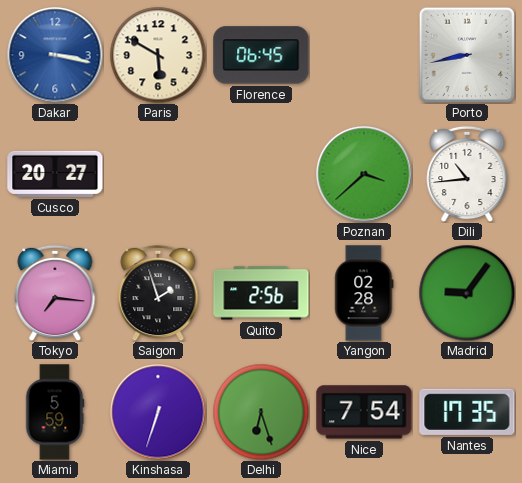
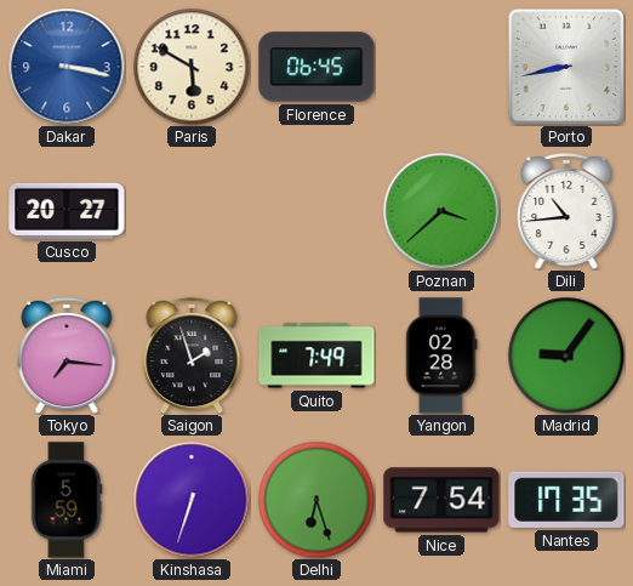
Quito: 2:56 -> 7:49
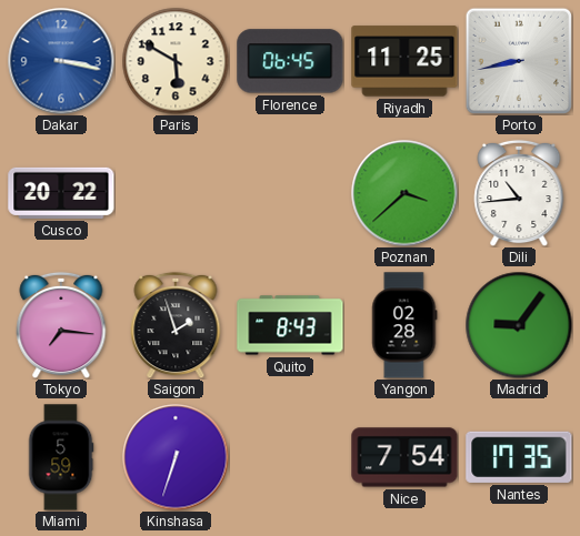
Riyadh: none -> 11:25
Cusco: 20:27 -> 20:22
Quito: 7:49 -> 8:43
Delhi: 6:27 -> none
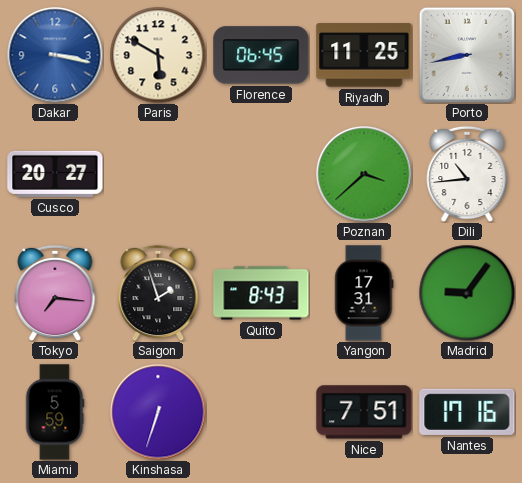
Cusco: 20:22 -> 20:27
Yangon: 02:28 -> 17:31
Nice: 7:54 -> 7:51
Nantes: 17:35 -> 17:16
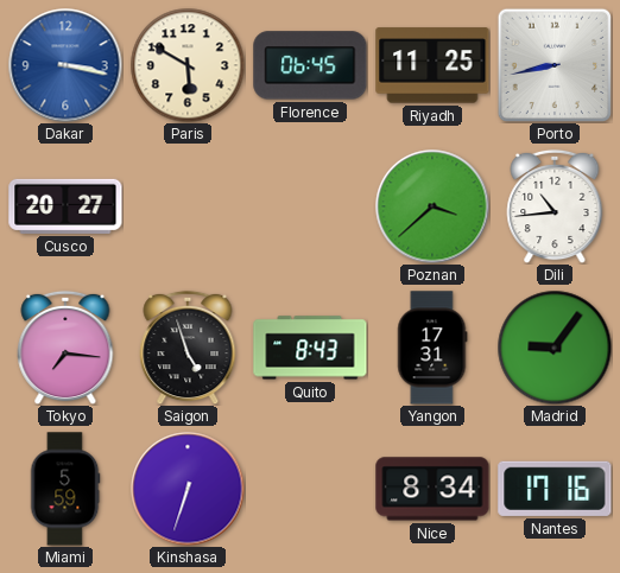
Saigon: 1:57 -> 4:57
Nice: 7:51 -> 8:34
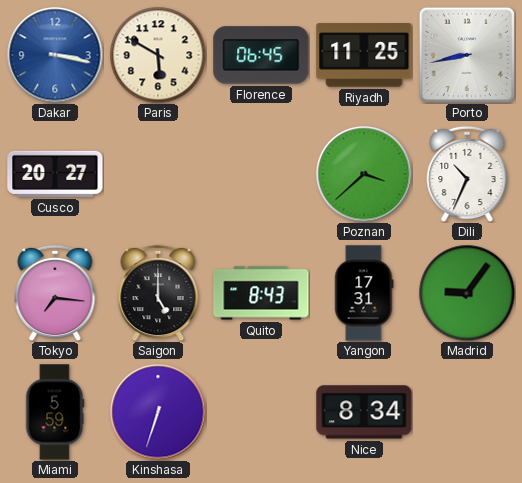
Dili: 10:44 -> 10:34
Saigon: 4:57 -> 5:00
Nantes: 17:16 -> none
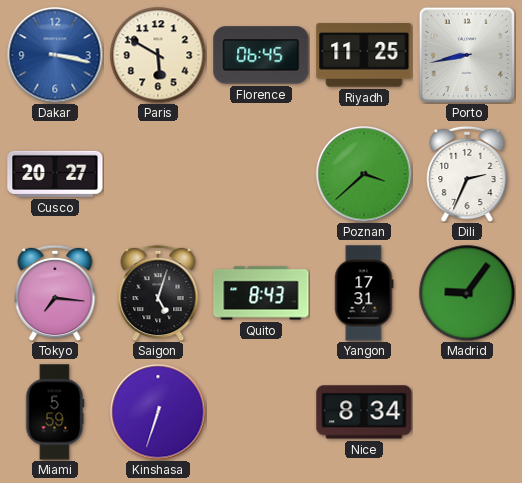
Dili: 10:34 -> 2:34
Saigon: 5:00 -> 5:03
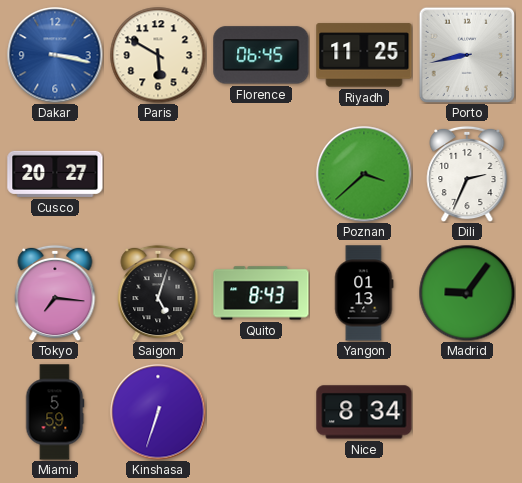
Yangon: 17:31 -> 01:13
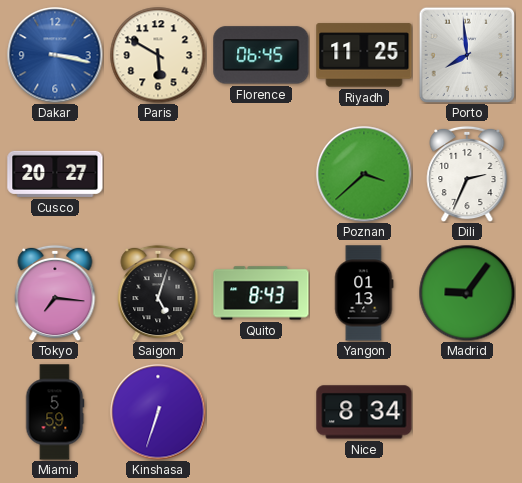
Porto: 8:43 -> 7:59
